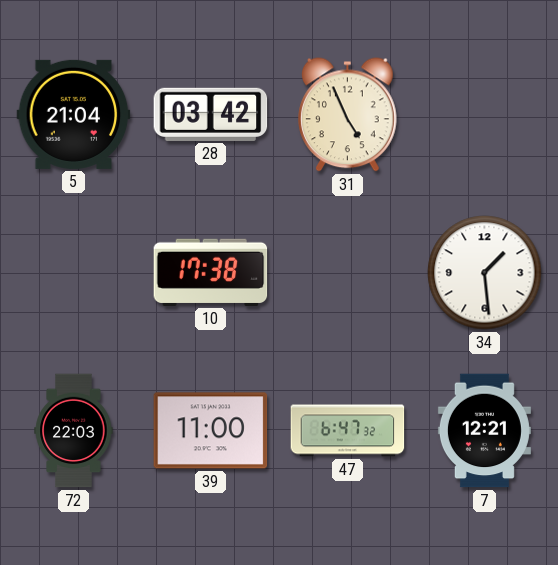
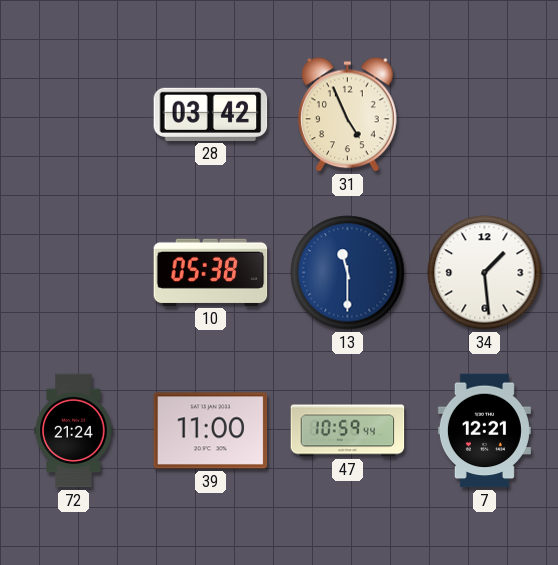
5: 21:04 -> none
10: 17:38 -> 05:38
13: none -> 11:30
72: 22:03 -> 21:24
47: 6:47 -> 10:59
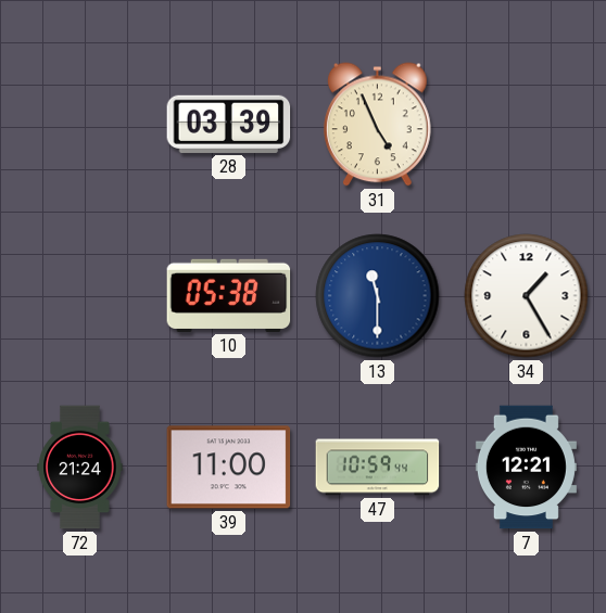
28: 03:42 -> 03:39
34: 1:29 -> 1:25
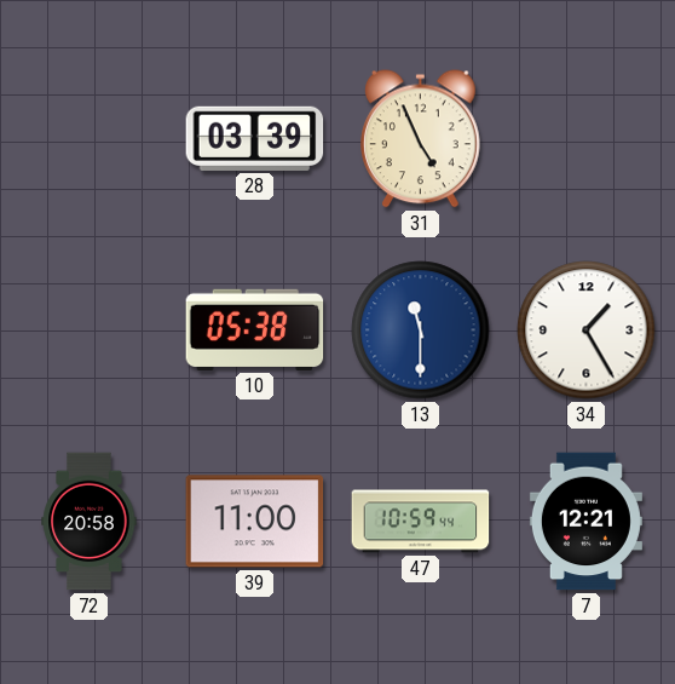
72: 21:24 -> 20:58
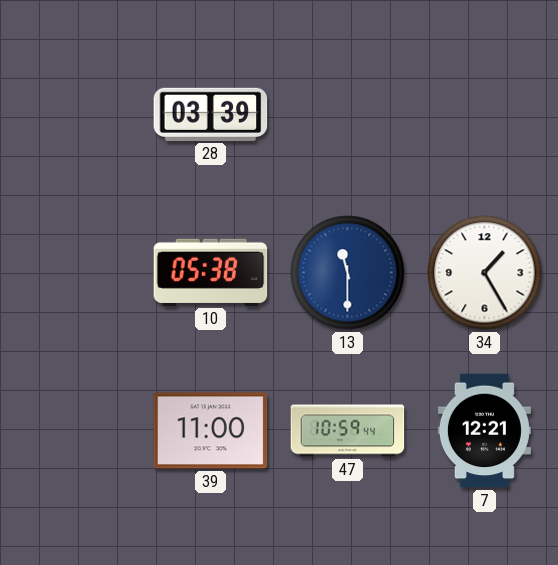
31: 4:56 -> none
72: 20:58 -> none
